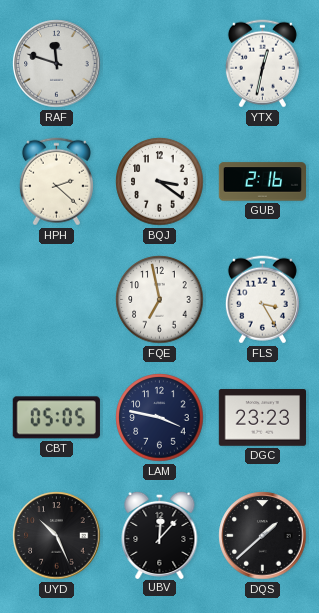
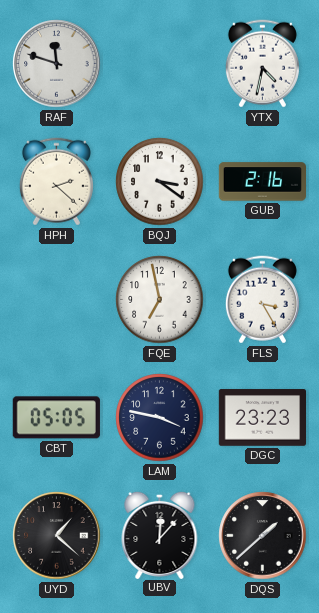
YTX: 12:32 -> 4:32
UYD: 10:26 -> 1:22
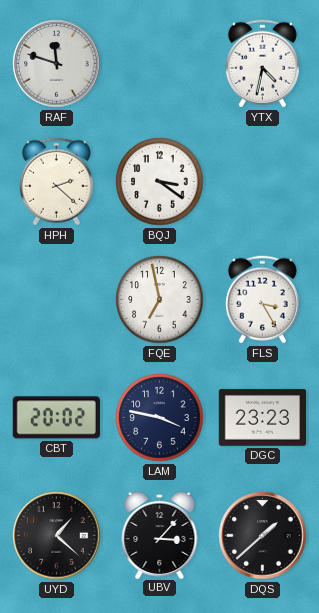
GUB: 2:16 -> none
CBT: 05:05 -> 20:02
UBV: 12:07 -> 3:07
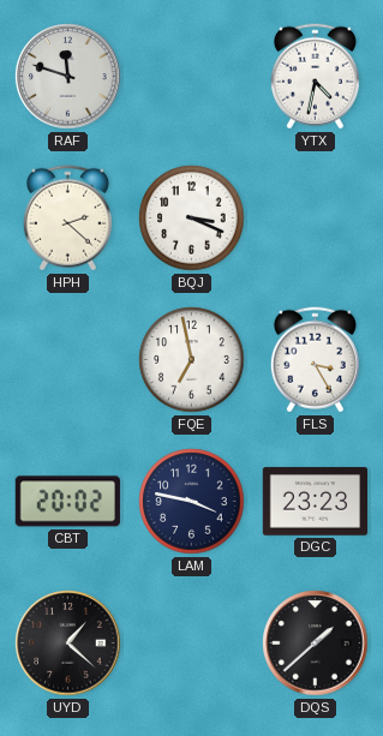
BQJ: 3:21 -> 3:19
UBV: 3:07 -> none
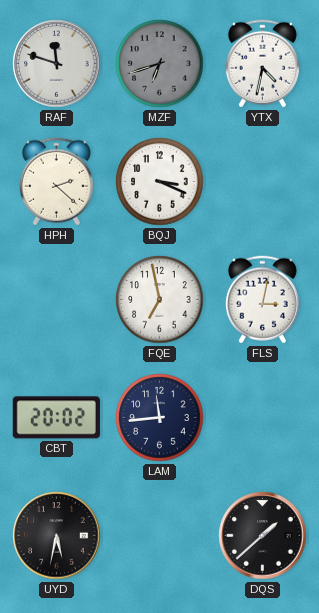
MZF: none -> 6:42
FLS: 3:25 -> 3:02
LAM: 3:47 -> 11:44
DGC: 23:23 -> none
UYD: 1:22 -> 5:32
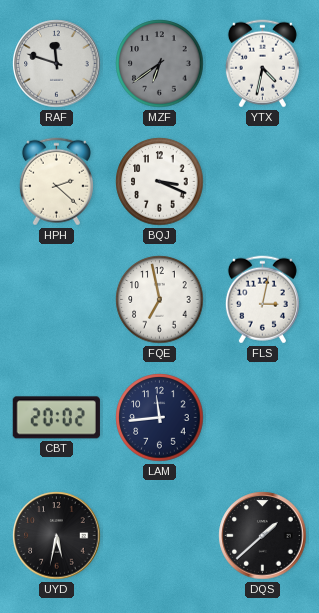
MZF: 6:42 -> 6:39
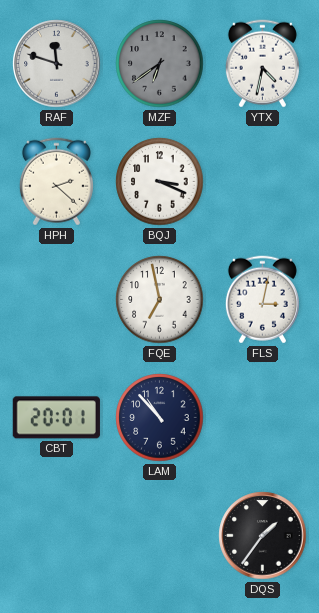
CBT: 20:02 -> 20:01
LAM: 11:44 -> 10:53
UYD: 5:32 -> none
DQS: 1:38 -> 1:36
